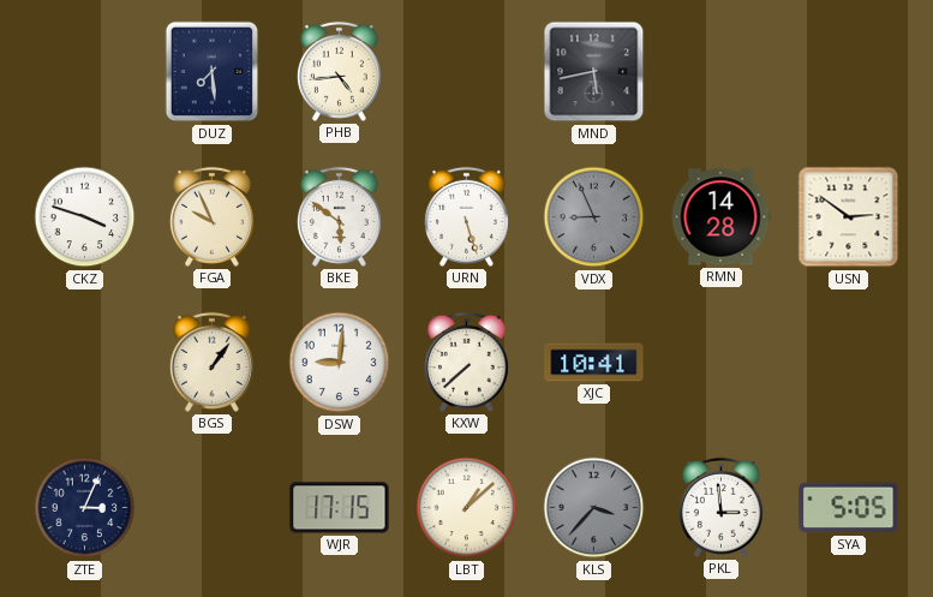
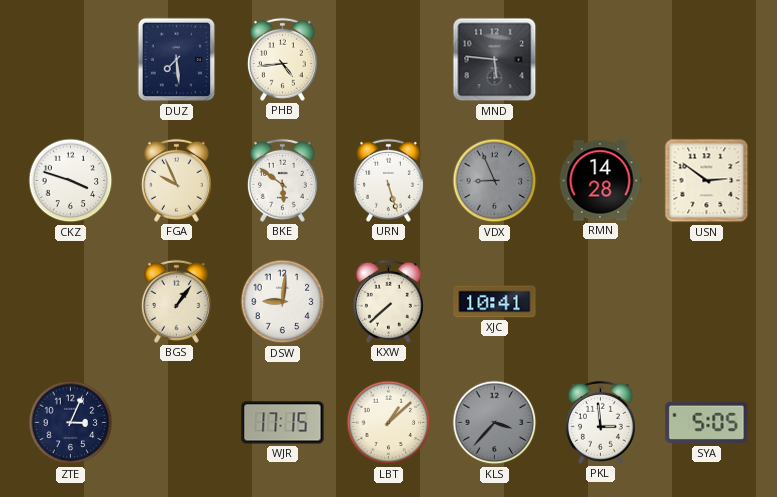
MND: 5:43 -> 5:46
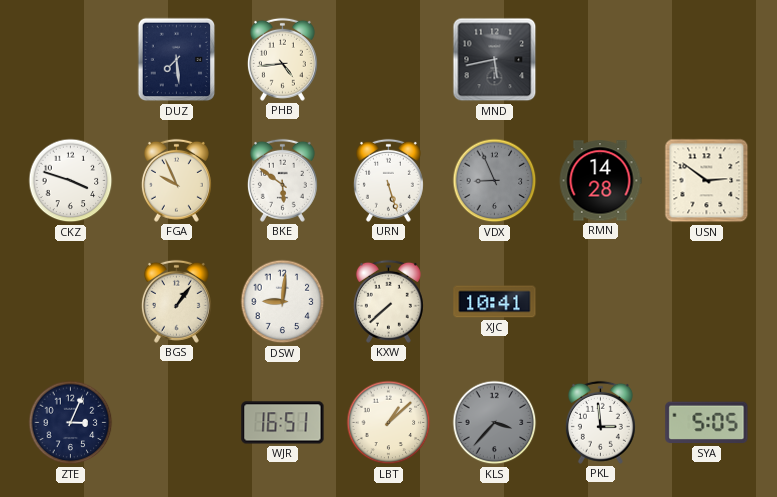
MND: 5:46 -> 5:43
WJR: 17:15 -> 16:51
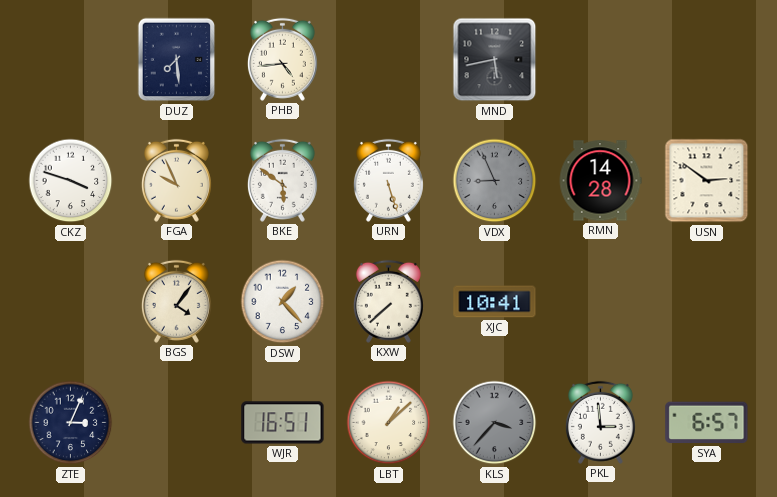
BGS: 1:06 -> 4:06
DSW: 9:01 -> 1:23
SYA: 5:05 -> 6:57
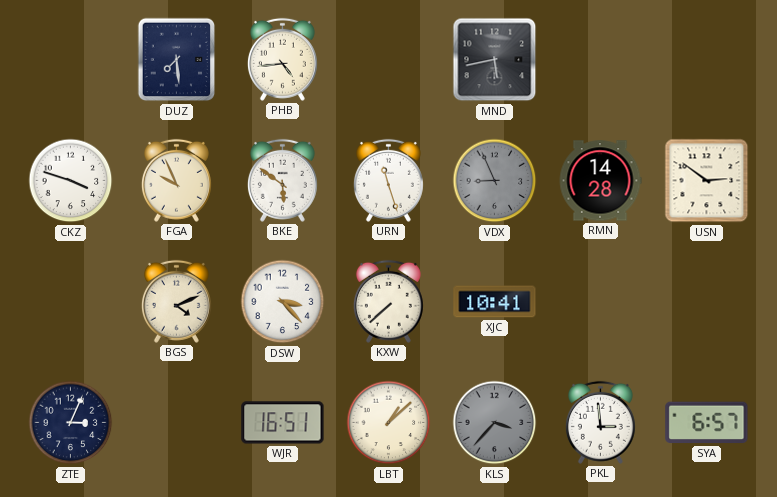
URN: 5:27 -> 11:27
BGS: 4:06 -> 4:11
DSW: 1:23 -> 3:23
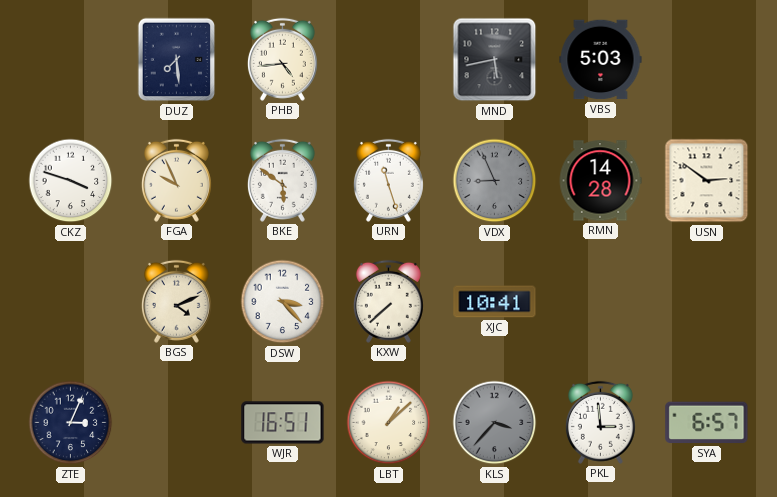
VBS: none -> 5:03
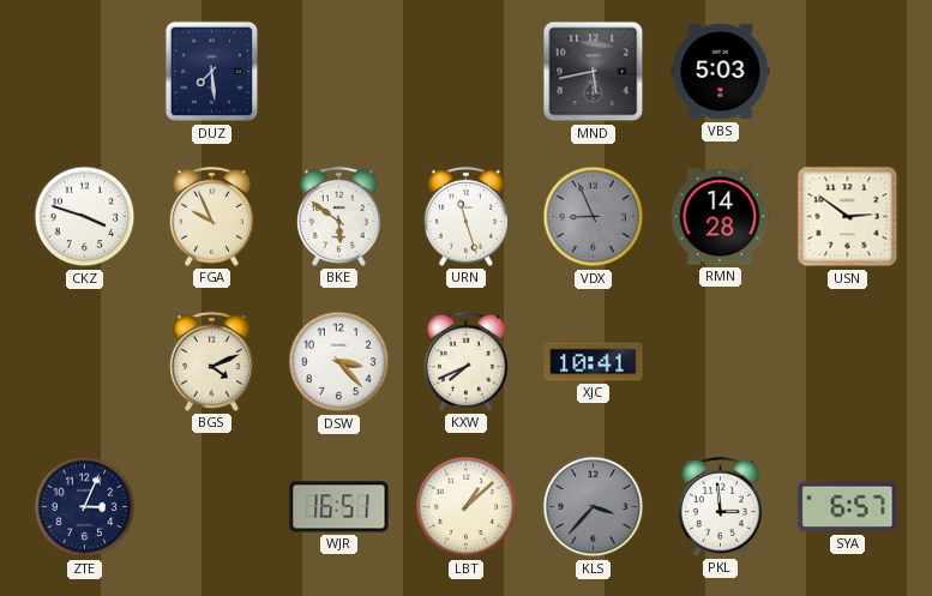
PHB: 4:44 -> none
KXW: 7:38 -> 7:41
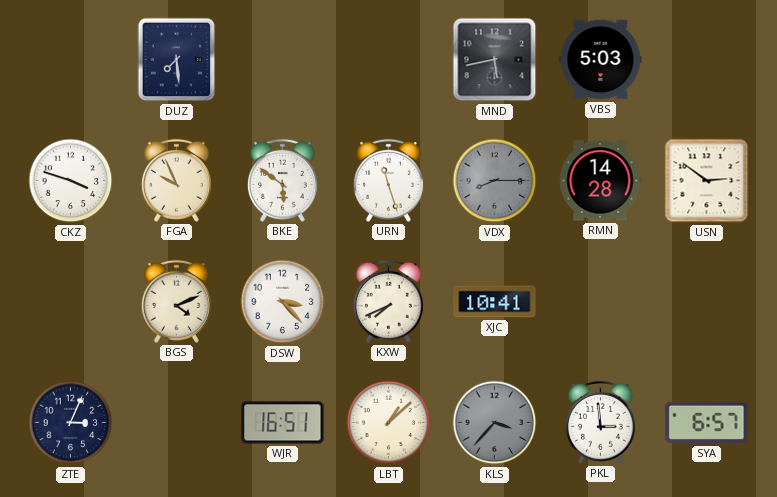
VDX: 8:56 -> 8:15
